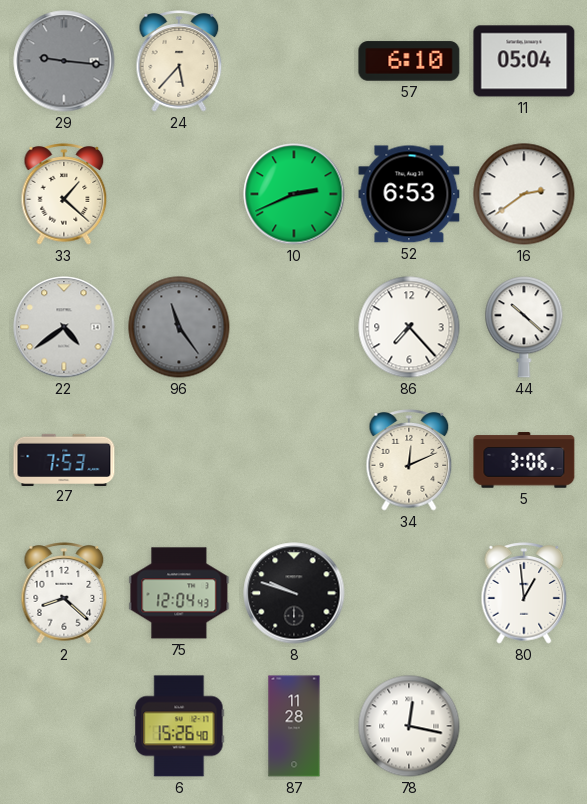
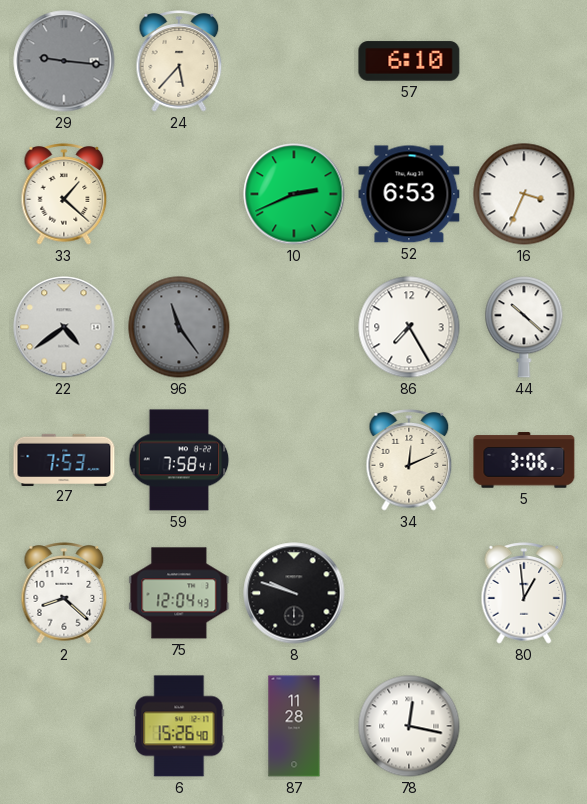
11: 05:04 -> none
16: 2:39 -> 3:34
86: 7:23 -> 7:25
59: none -> 7:58
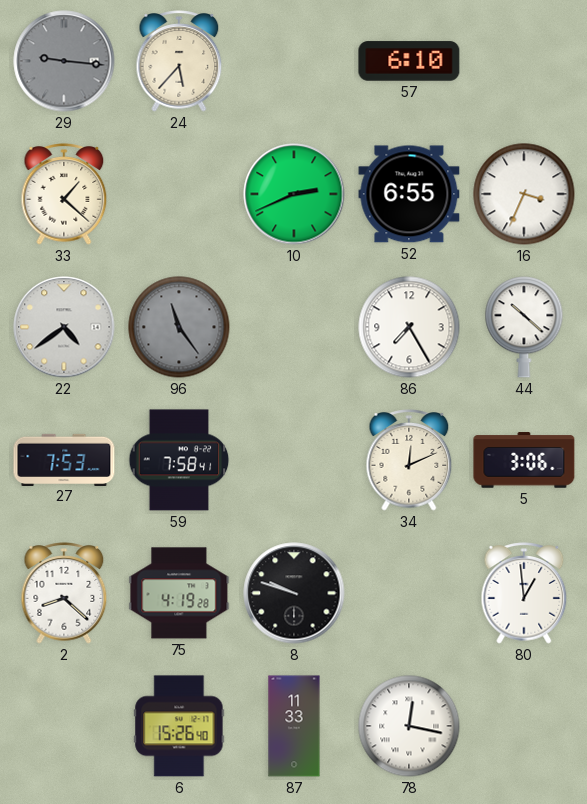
52: 6:53 -> 6:55
75: 12:04 -> 4:19
87: 11:28 -> 11:33
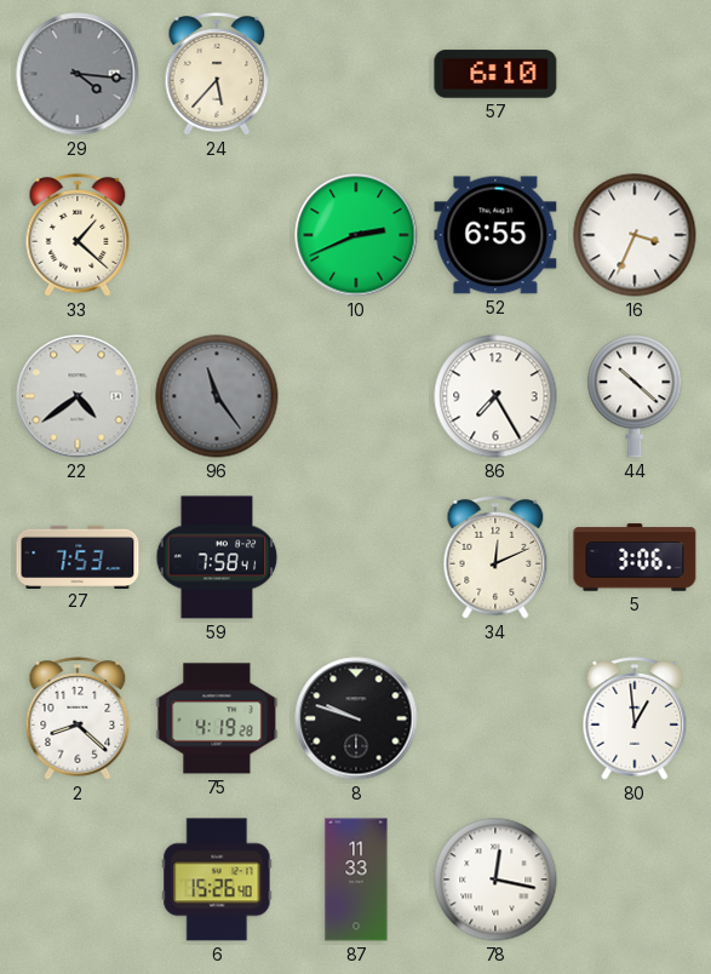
29: 9:16 -> 4:16
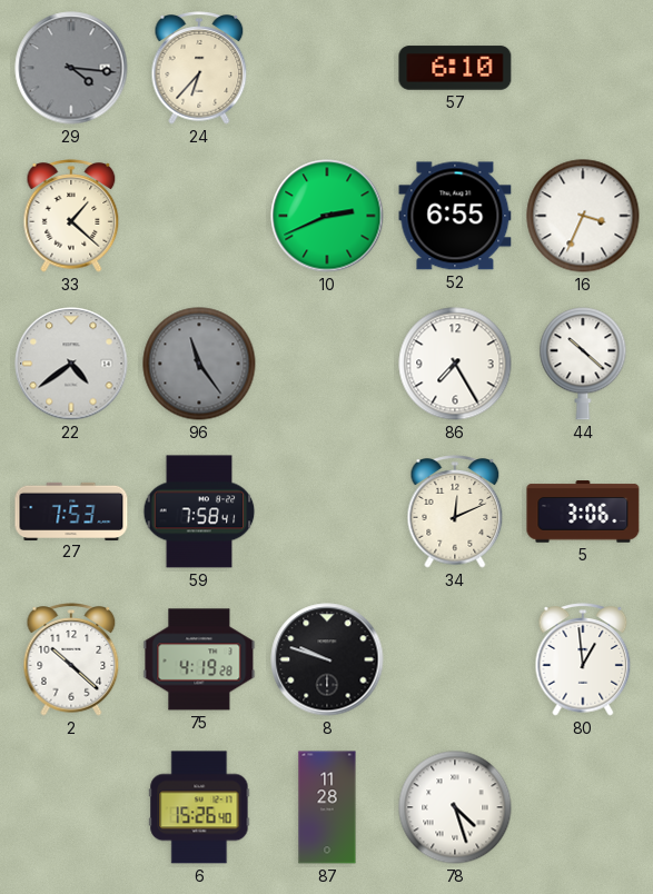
24: 5:37 -> 6:37
2: 8:22 -> 10:22
87: 11:33 -> 11:28
78: 12:17 -> 4:27
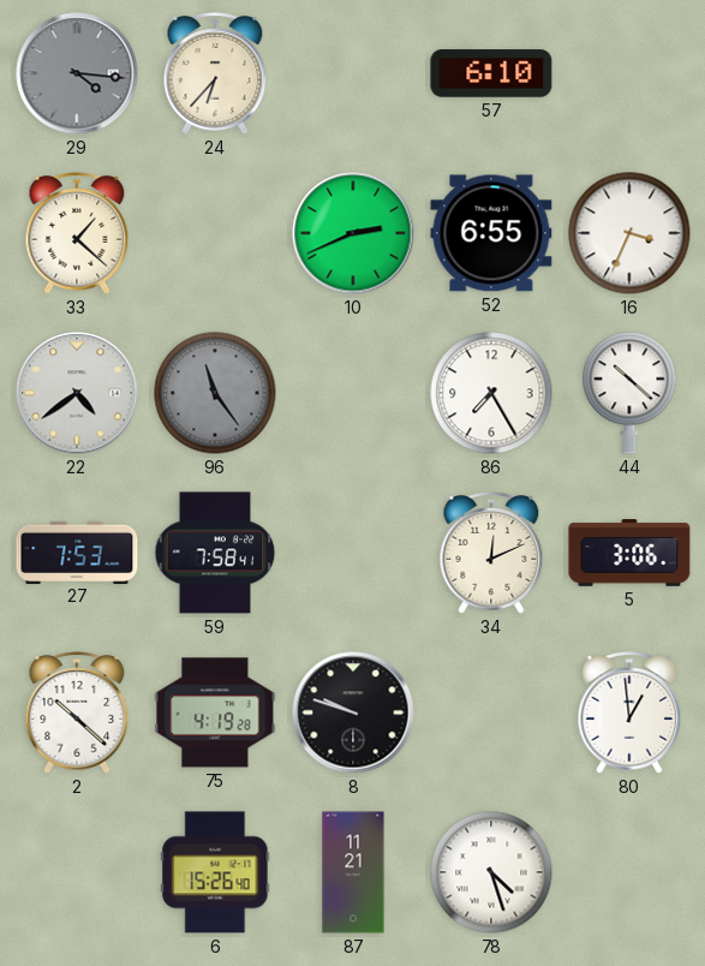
87: 11:28 -> 11:21
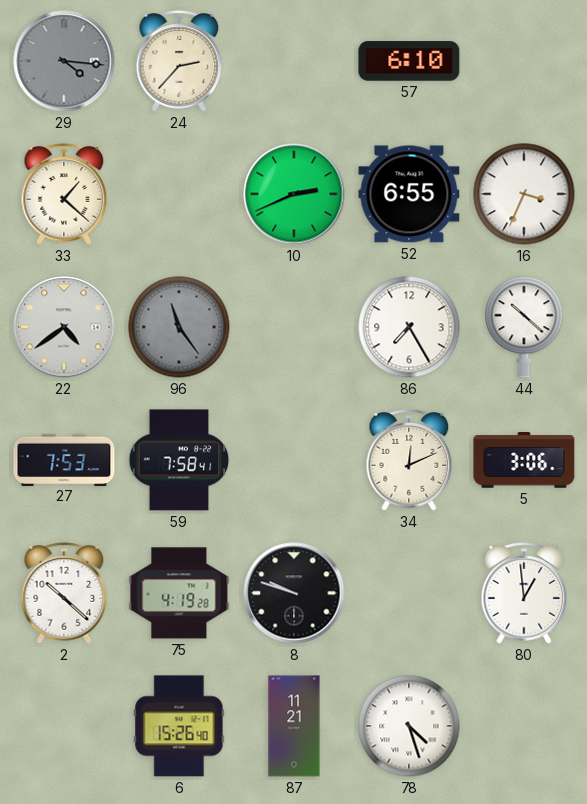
24: 6:37 -> 2:37
